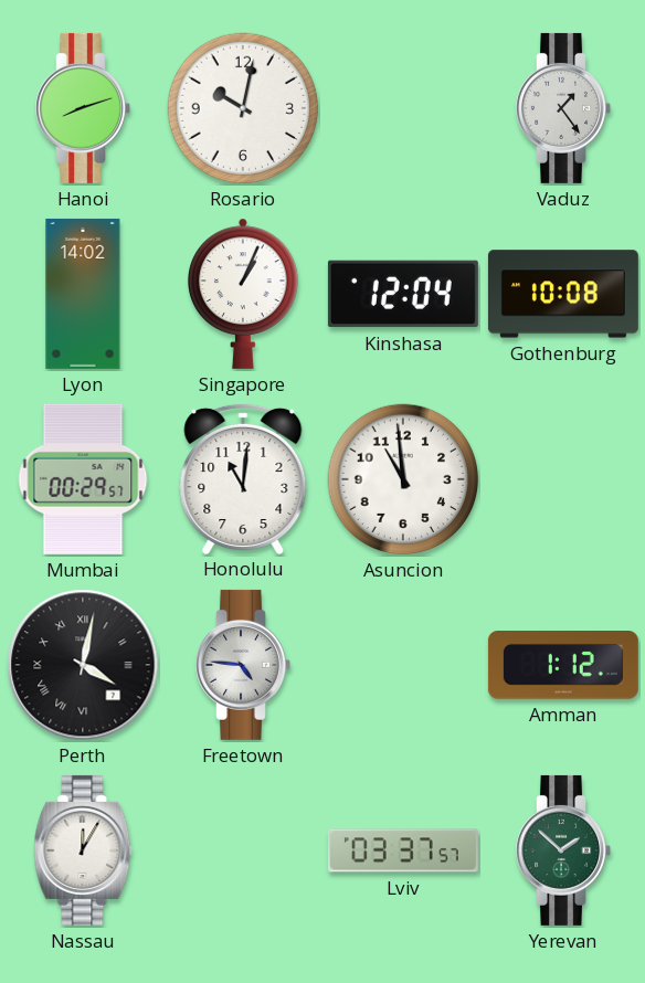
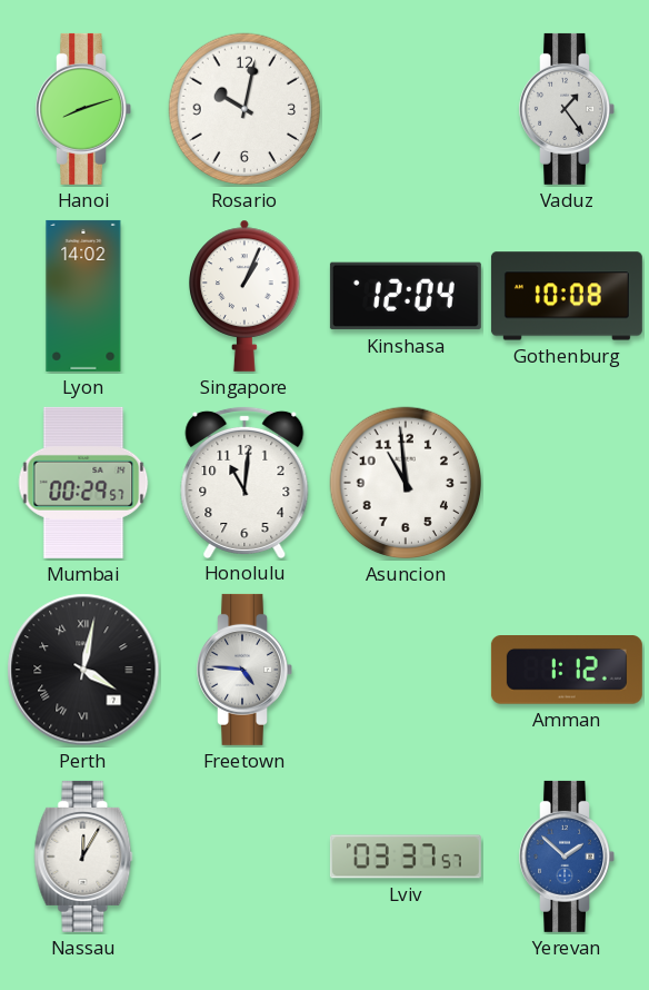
Yerevan dial: green -> blue
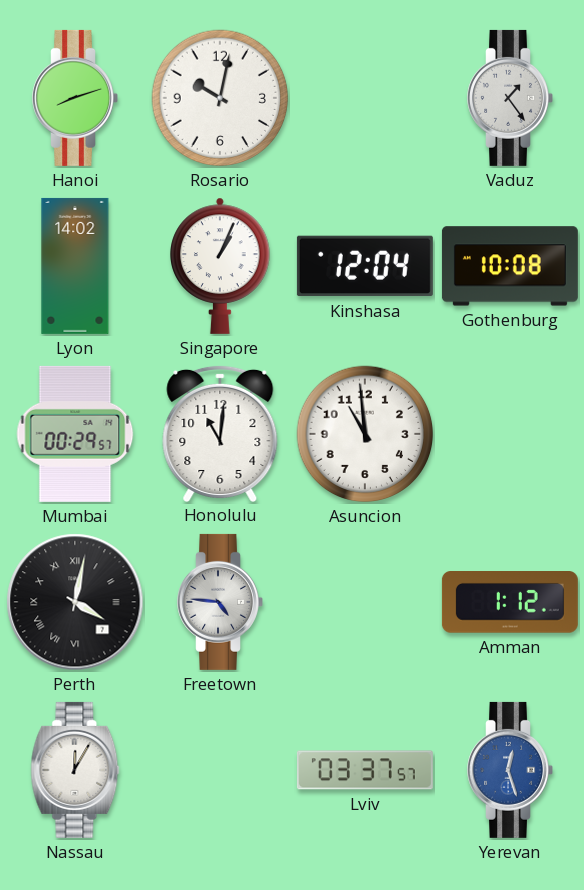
Yerevan: 1:52 -> 12:27
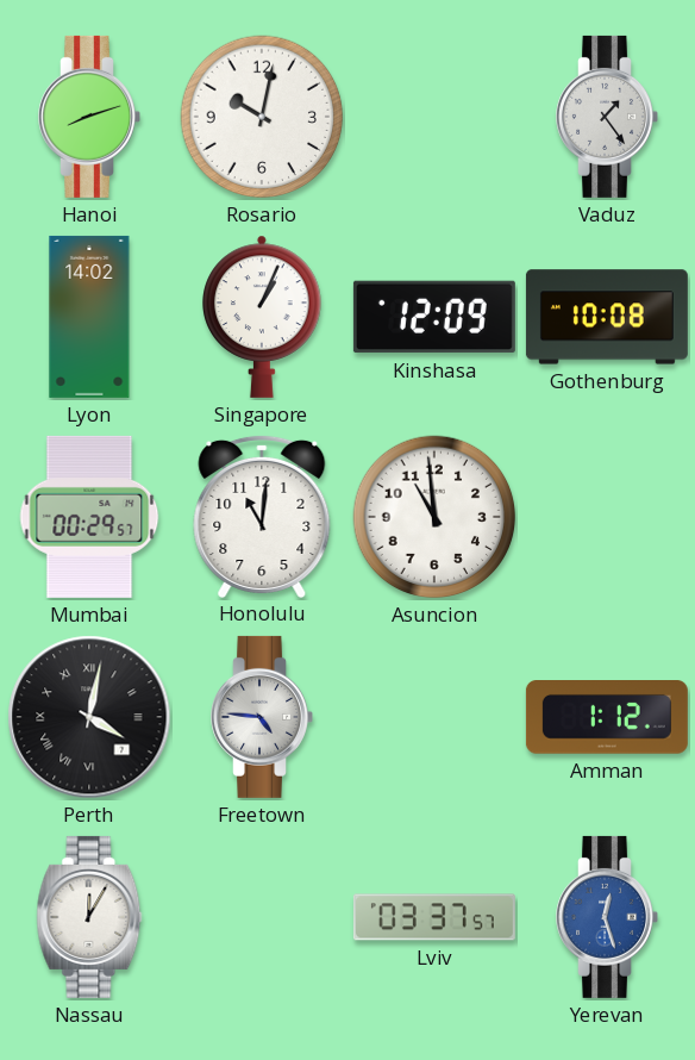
Kinshasa: 12:04 -> 12:09
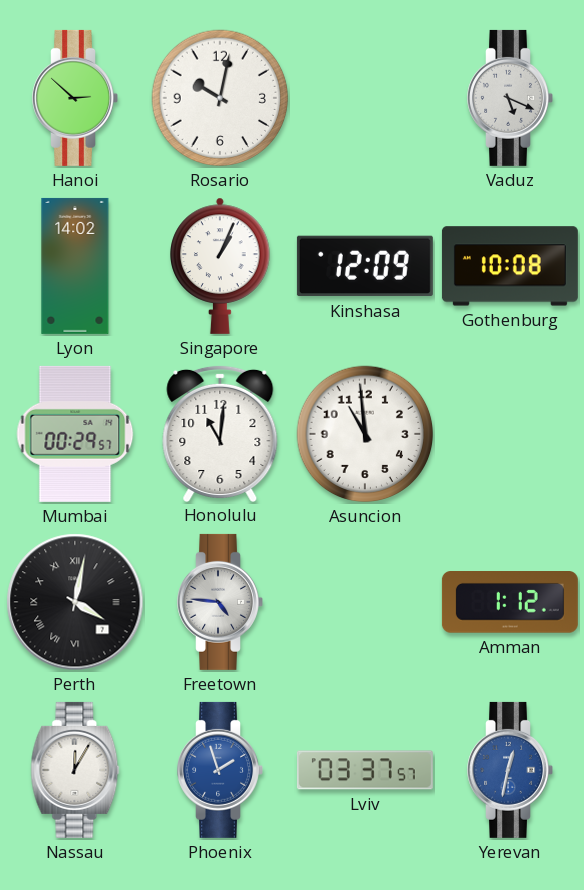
Hanoi: 8:12 -> 2:52
Vaduz: 1:24 -> 5:19
Phoenix: none -> 1:57
Yerevan: 12:27 -> 12:32
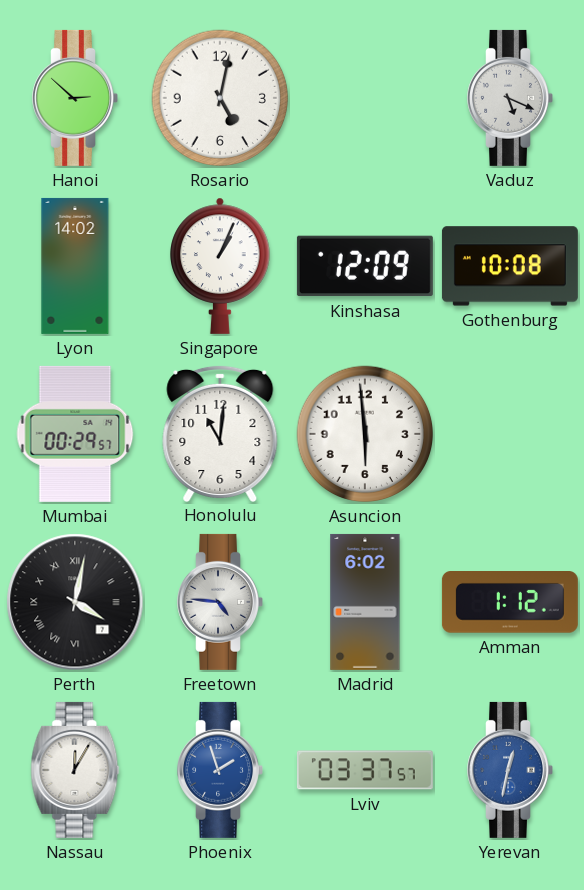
Rosario: 10:02 -> 5:02
Asuncion: 10:59 -> 5:59
Madrid: none -> 6:02
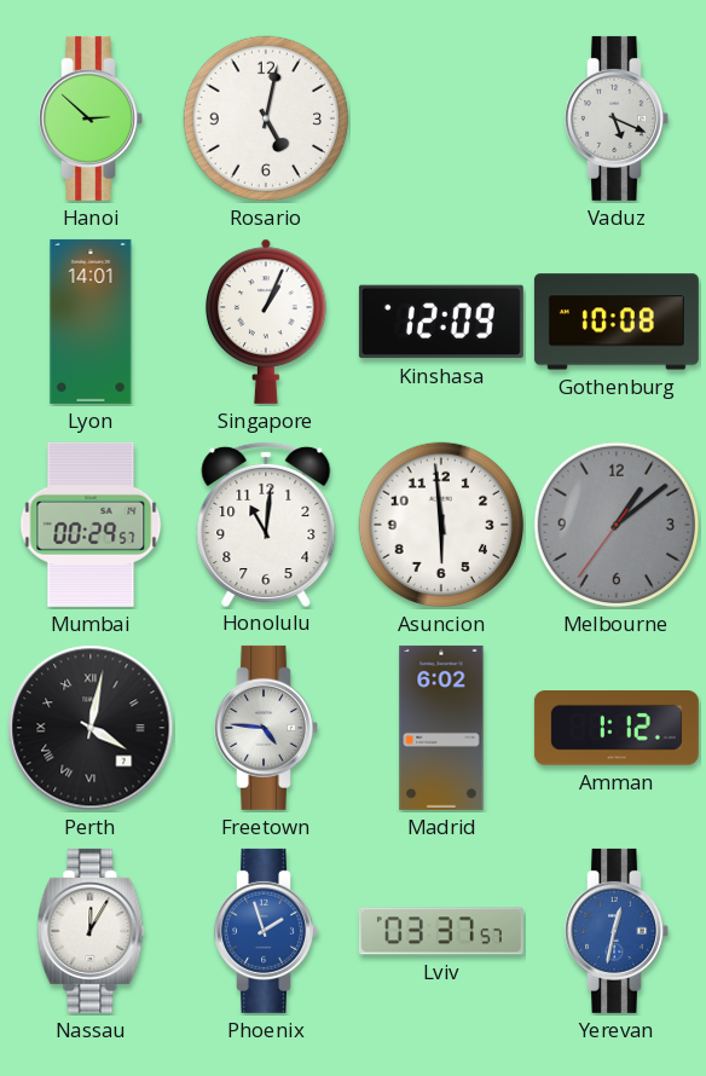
Lyon: 14:02 -> 14:01
Melbourne: none -> 1:08
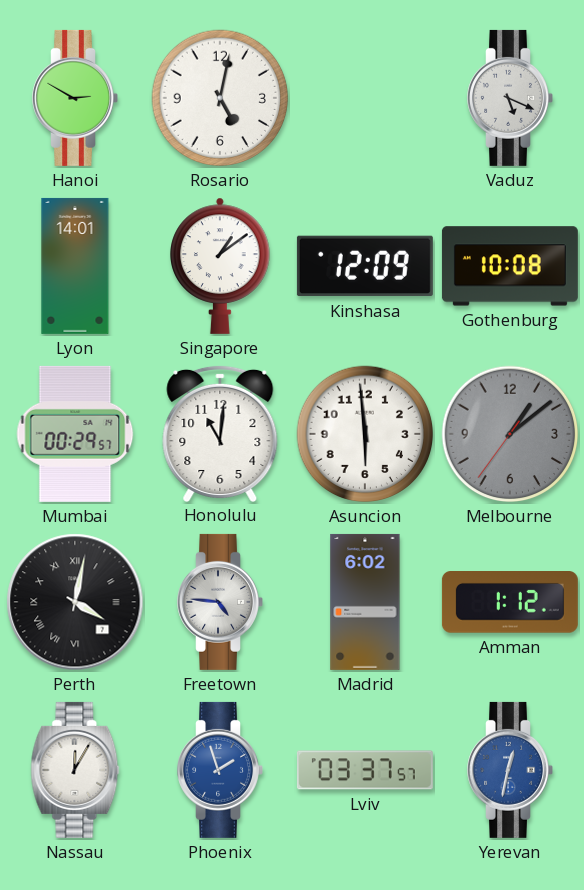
Hanoi: 2:52 -> 2:50
Singapore: 1:04 -> 1:09
